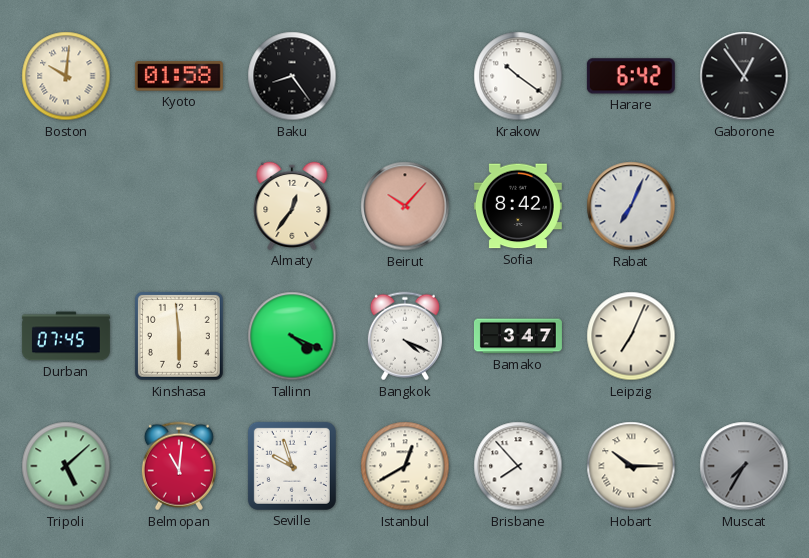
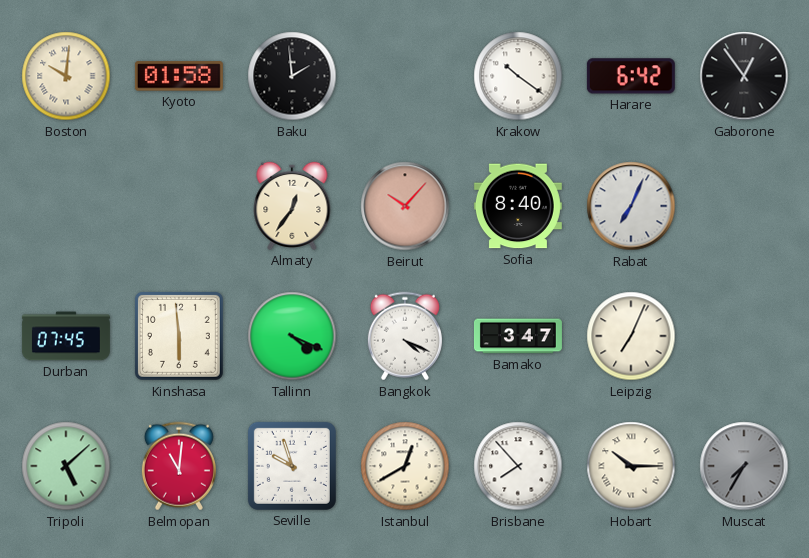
Baku: 8:24 -> 1:59
Sofia: 8:42 -> 8:40
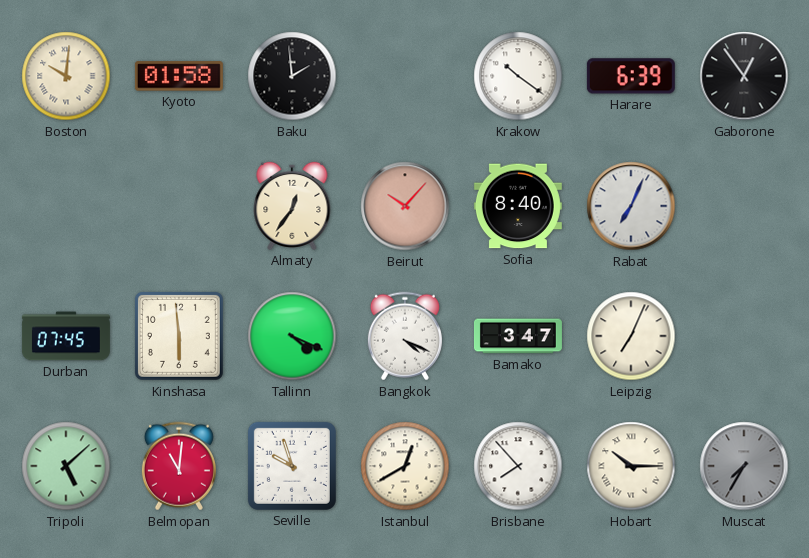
Harare: 6:42 -> 6:39
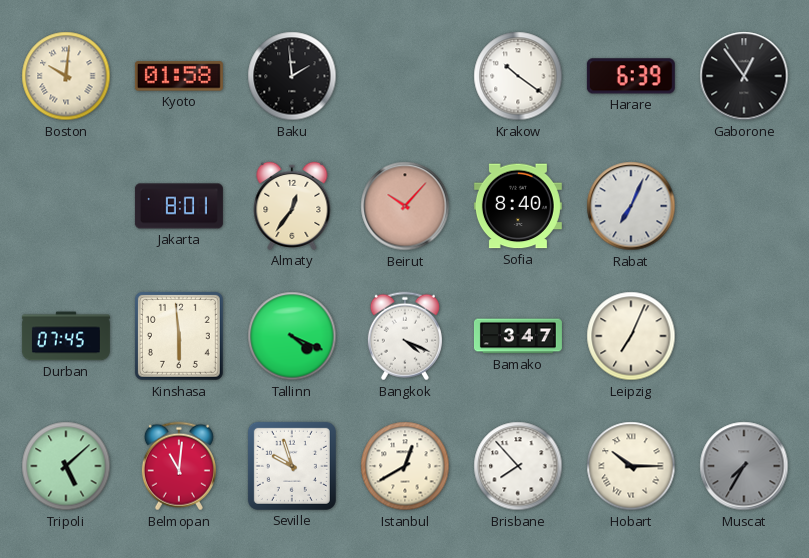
Jakarta: none -> 8:01
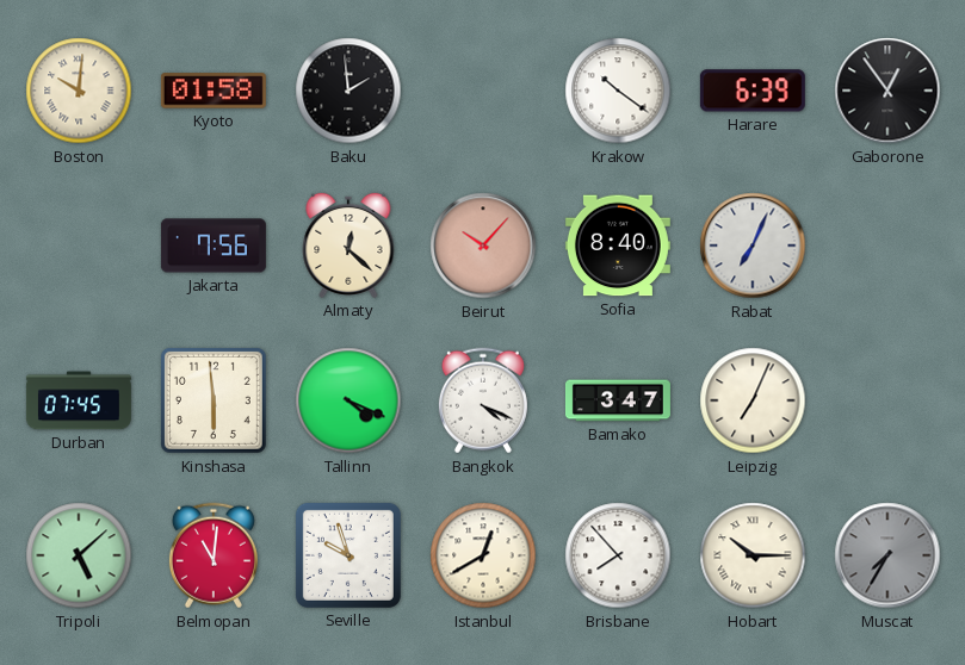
Jakarta: 8:01 -> 7:56
Almaty: 12:36 -> 12:22
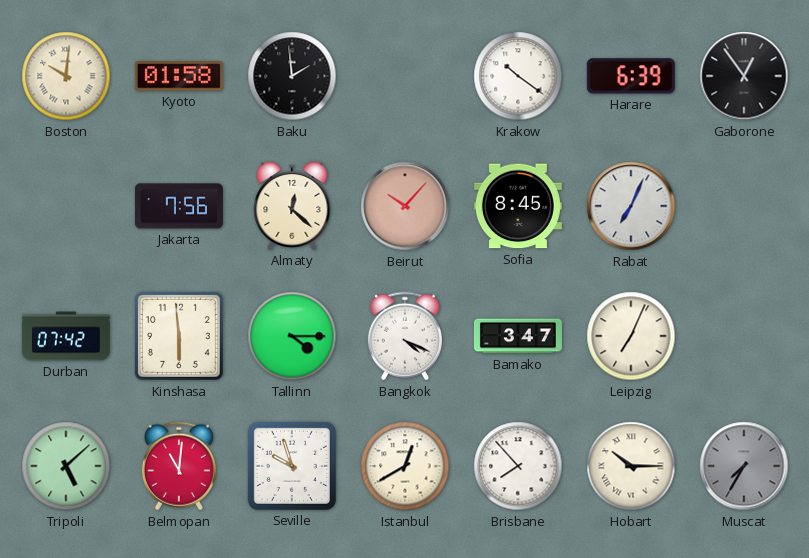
Sofia: 8:40 -> 8:45
Durban: 07:45 -> 07:42
Tallinn: 4:19 -> 4:15
